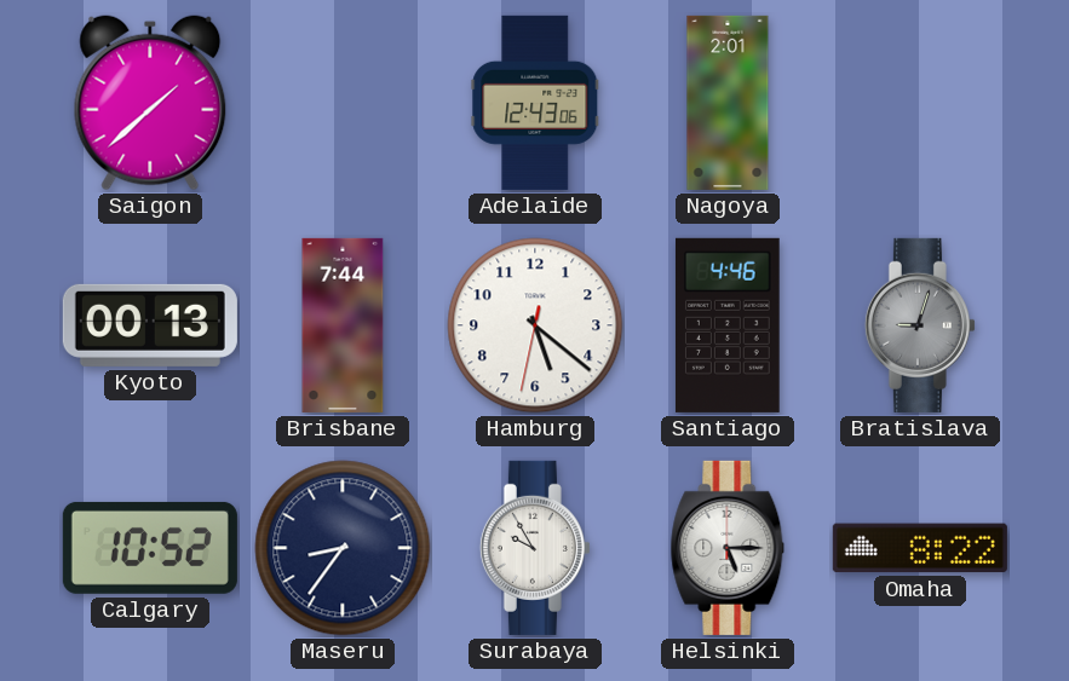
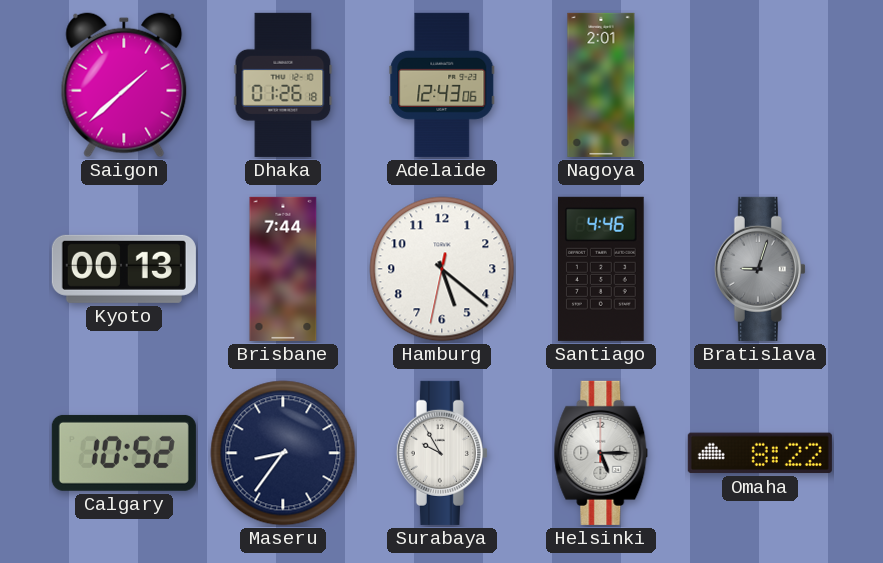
Dhaka: none -> 01:26
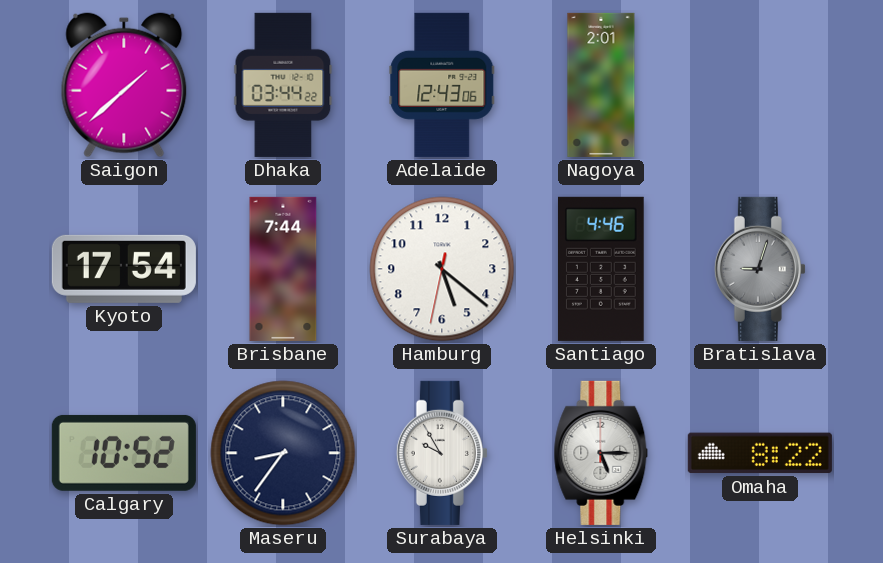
Dhaka: 01:26 -> 03:44
Kyoto: 00:13 -> 17:54
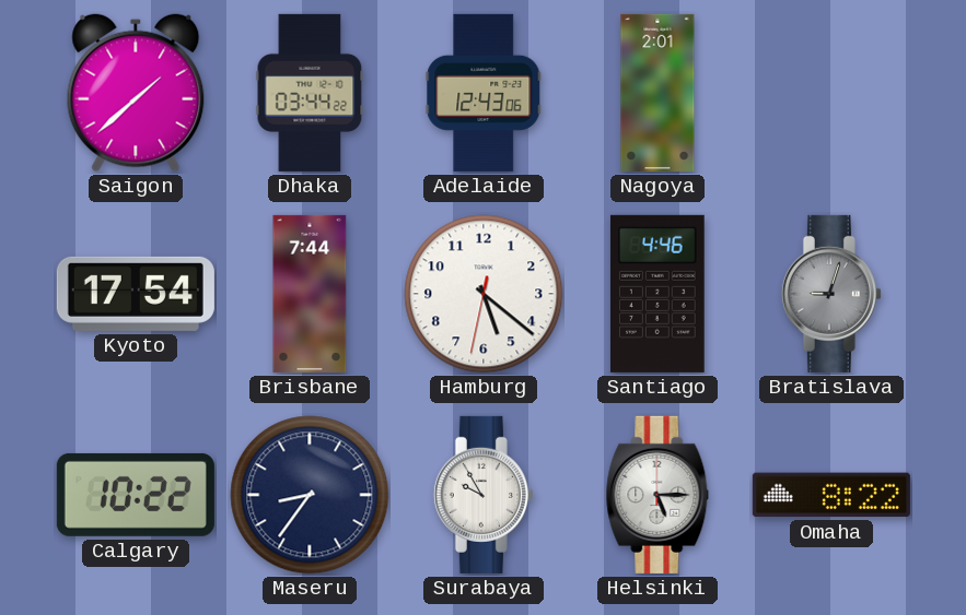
Calgary: 10:52 -> 10:22
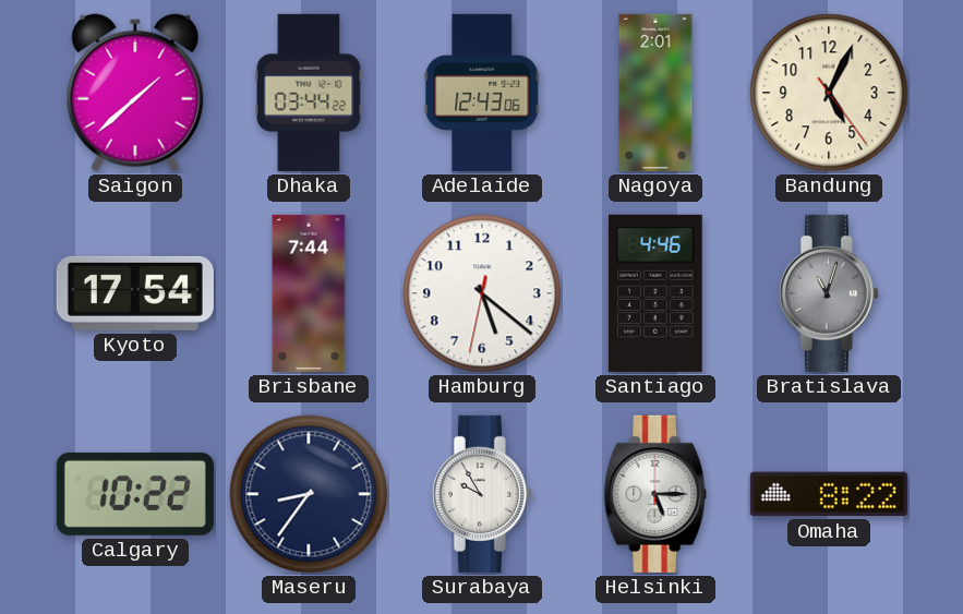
Bandung: none -> 5:04
Bratislava: 9:03 -> 11:03
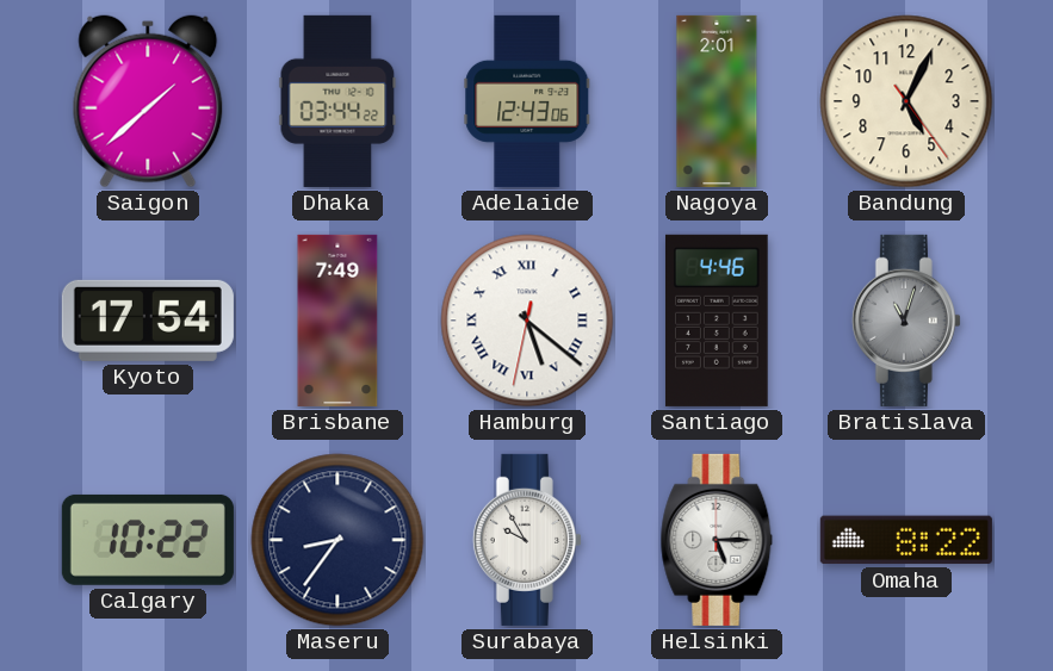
Brisbane: 7:44 -> 7:49
Hamburg numerals: Arabic -> Roman
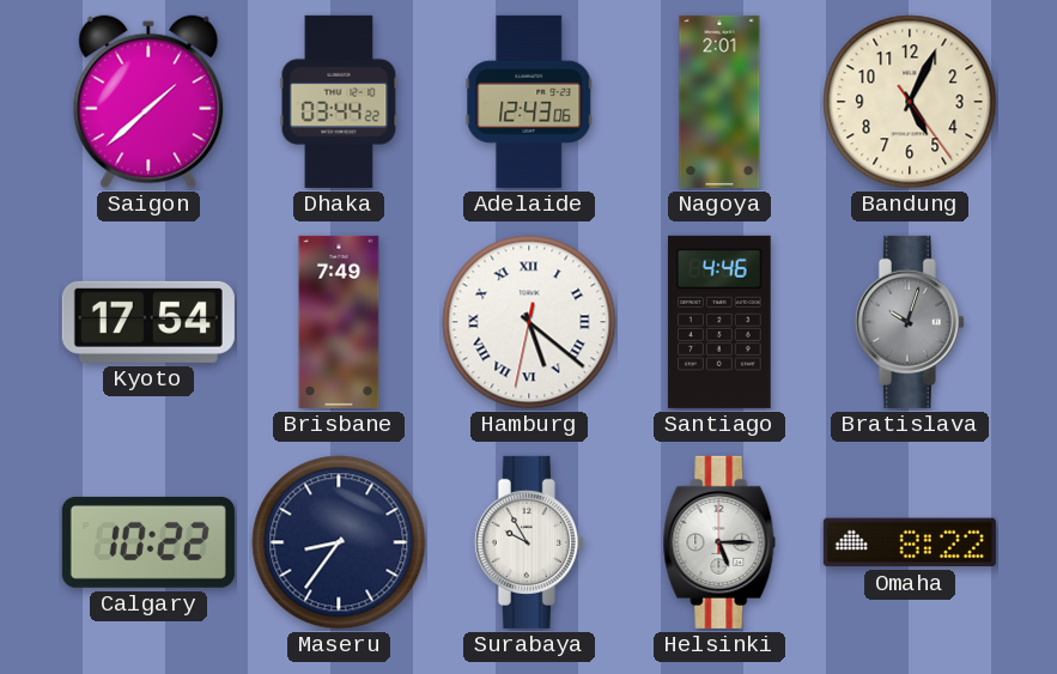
Bratislava: 11:03 -> 10:03
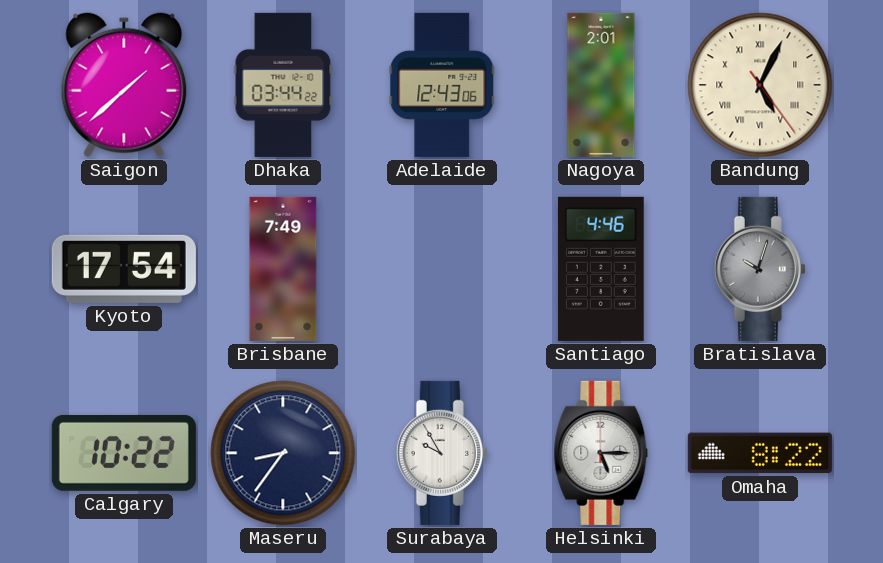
Bandung numerals: Arabic -> Roman
Hamburg: 5:21 -> none
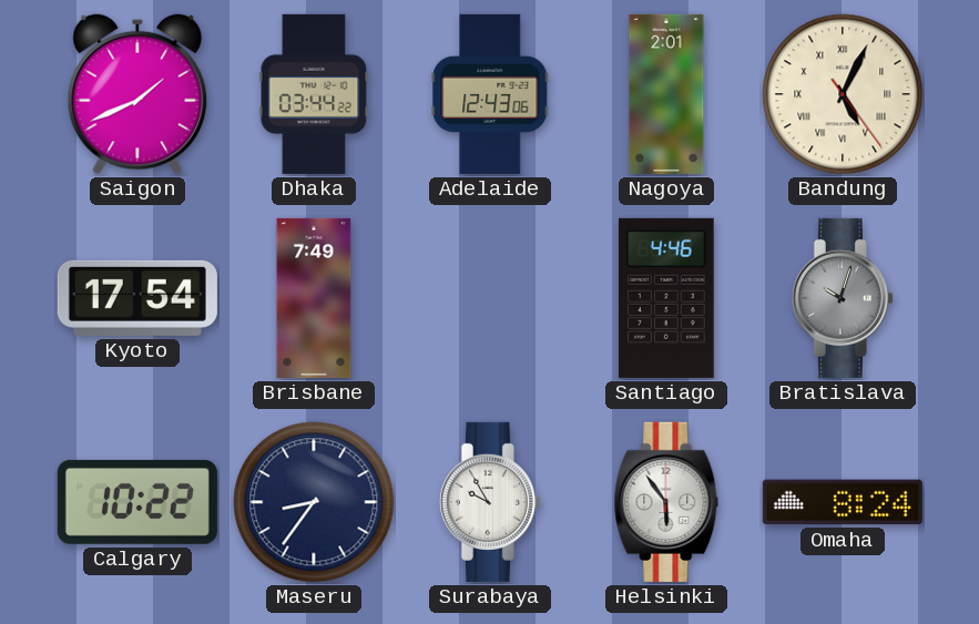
Saigon: 1:38 -> 1:41
Helsinki: 5:15 -> 5:54
Omaha: 8:22 -> 8:24
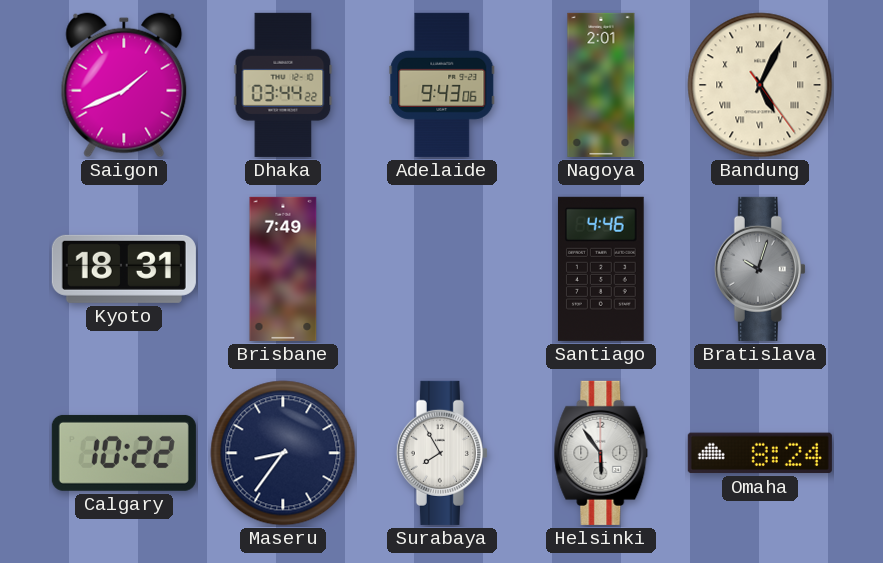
Adelaide: 12:43 -> 9:43
Kyoto: 17:54 -> 18:31
Surabaya: 9:55 -> 7:55
